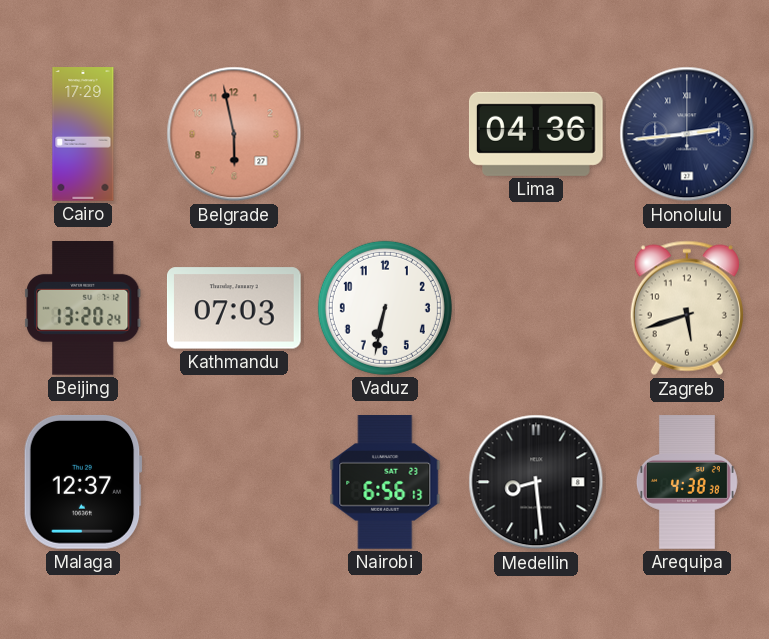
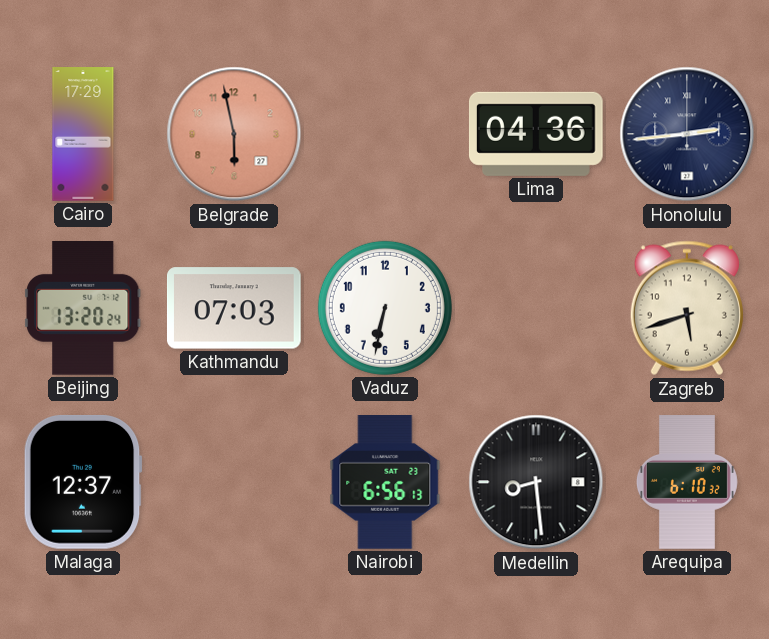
Arequipa: 4:38 -> 6:10
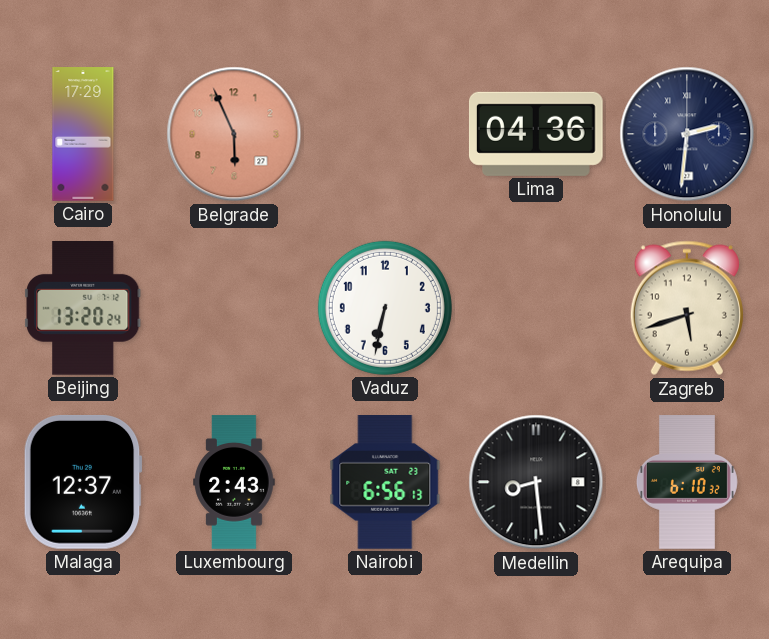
Belgrade: 5:58 -> 5:56
Honolulu: 2:44 -> 2:31
Kathmandu: 07:03 -> none
Luxembourg: none -> 2:43
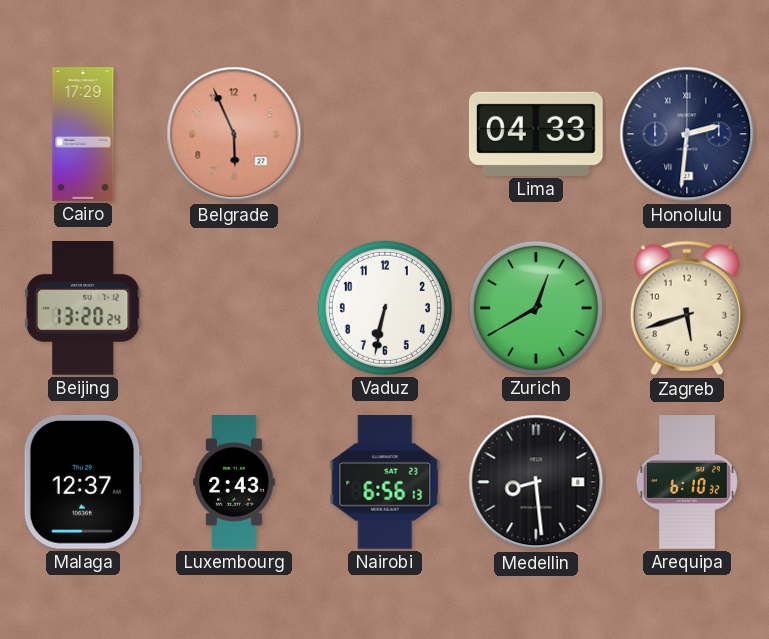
Lima: 04:36 -> 04:33
Zurich: none -> 12:40
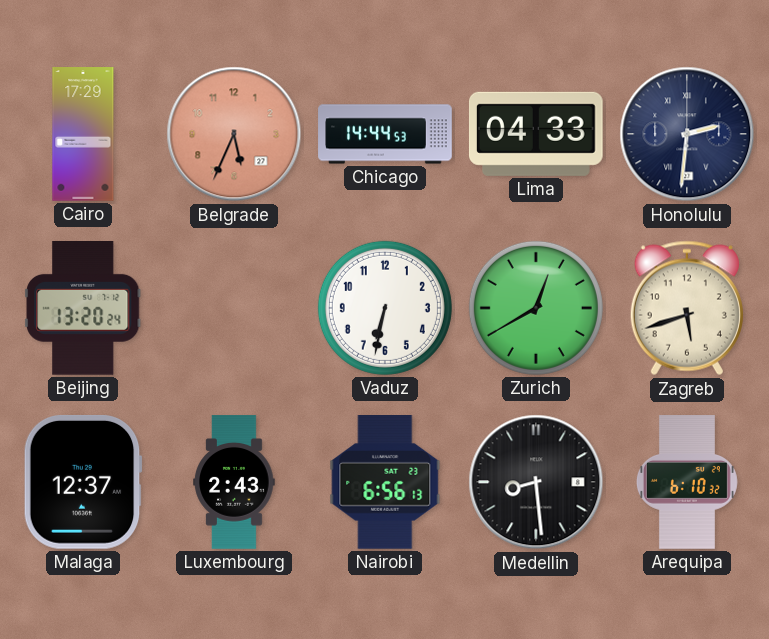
Belgrade: 5:56 -> 5:34
Chicago: none -> 14:44
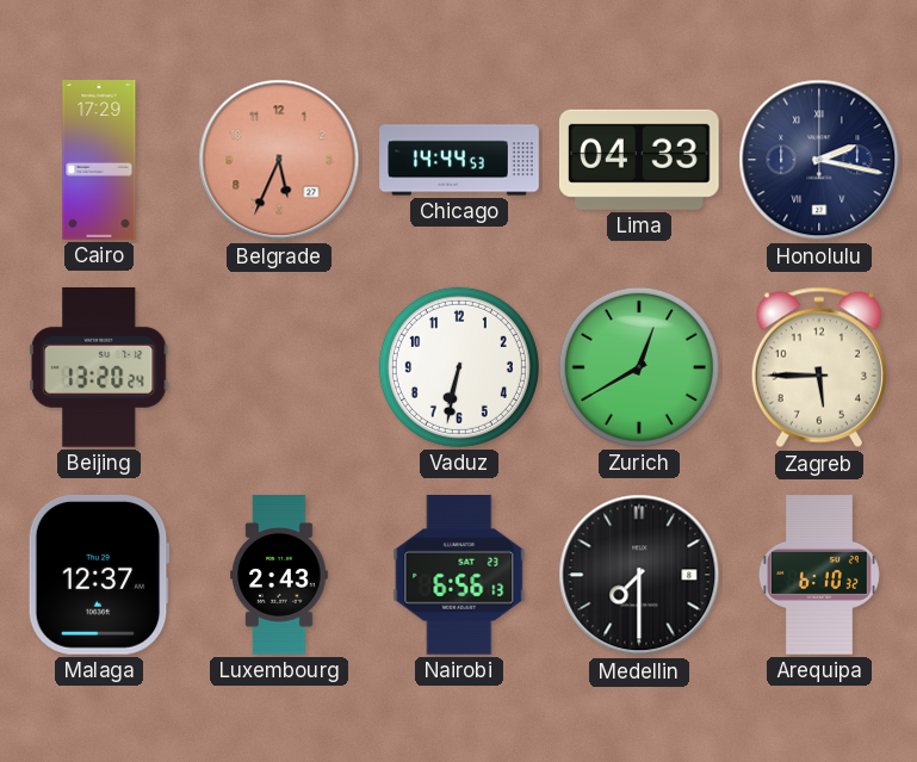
Honolulu: 2:31 -> 2:17
Zagreb: 5:42 -> 5:45
Medellin: 8:29 -> 7:30
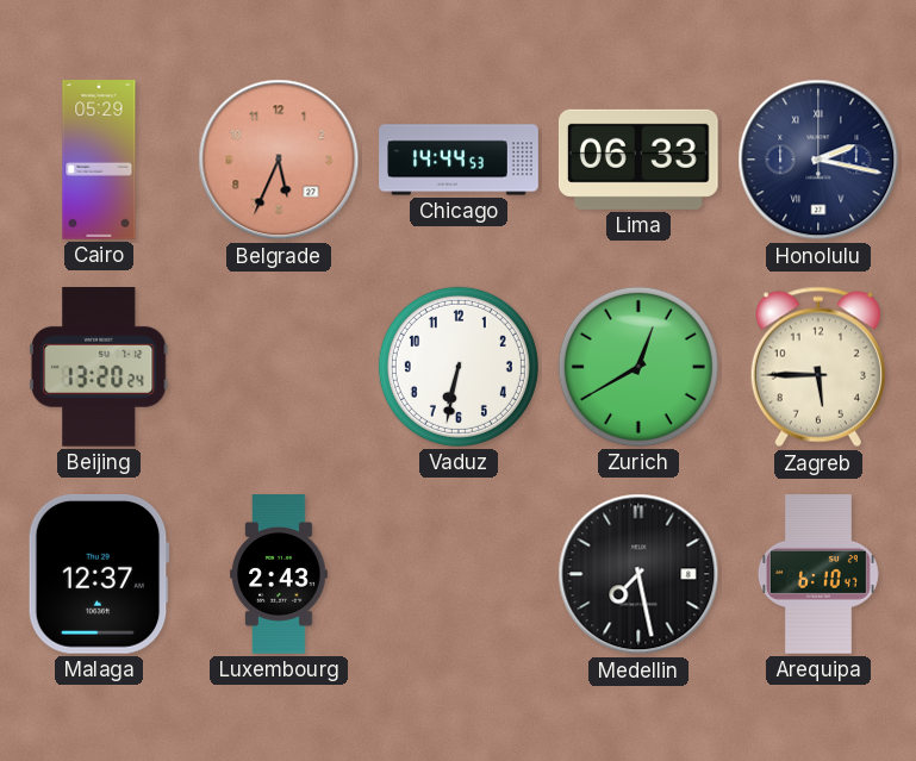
Cairo: 17:29 -> 05:29
Lima: 04:33 -> 06:33
Nairobi: 6:56 -> none
Medellin: 7:30 -> 7:28
Arequipa: 6:10:32 -> 6:10:47
